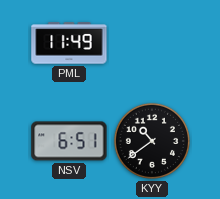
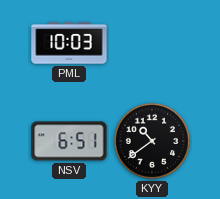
PML: 11:49 -> 10:03
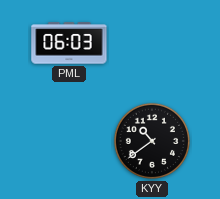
PML: 10:03 -> 06:03
NSV: 6:51 -> none
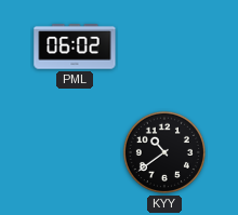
PML: 06:03 -> 06:02
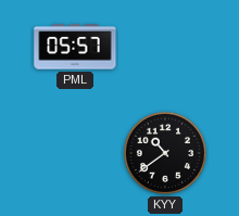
PML: 06:02 -> 05:57
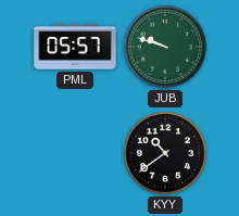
JUB: none -> 9:48
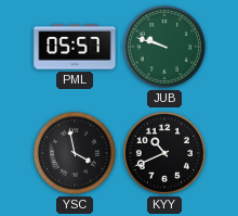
YSC: none -> 3:58
KYY: 10:39 -> 10:41
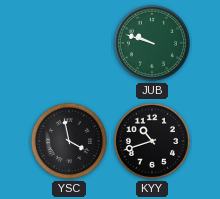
PML: 05:57 -> none
KYY: 10:41 -> 10:42
